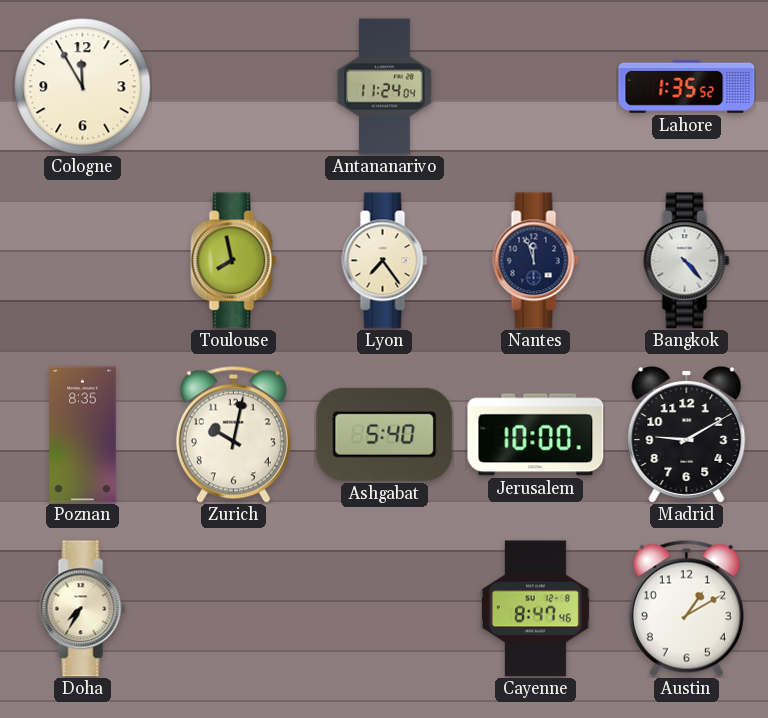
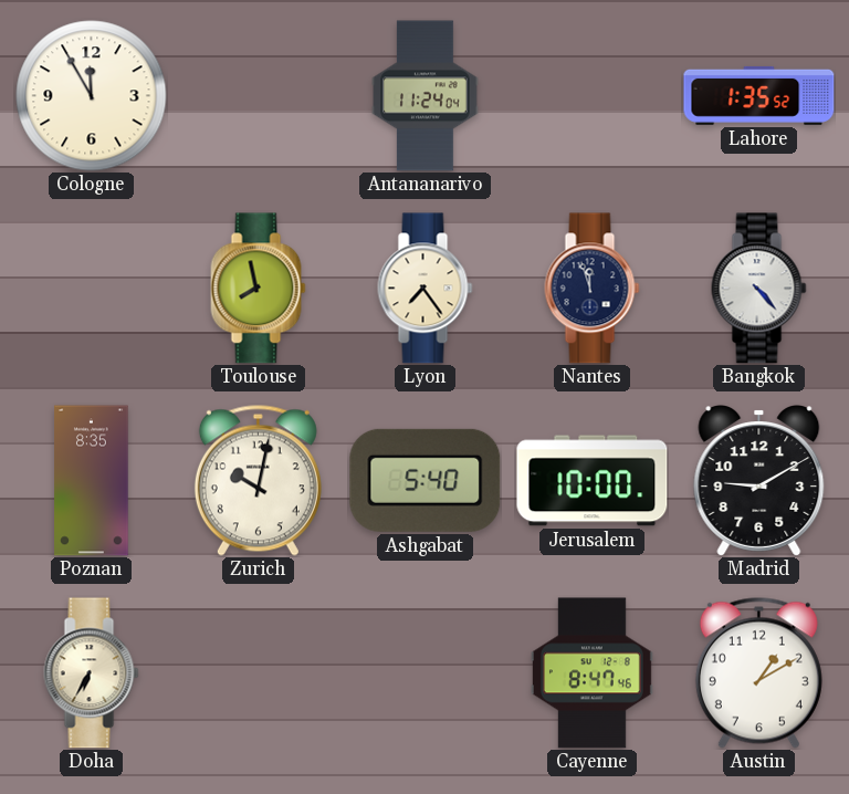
Doha: 7:35 -> 6:35
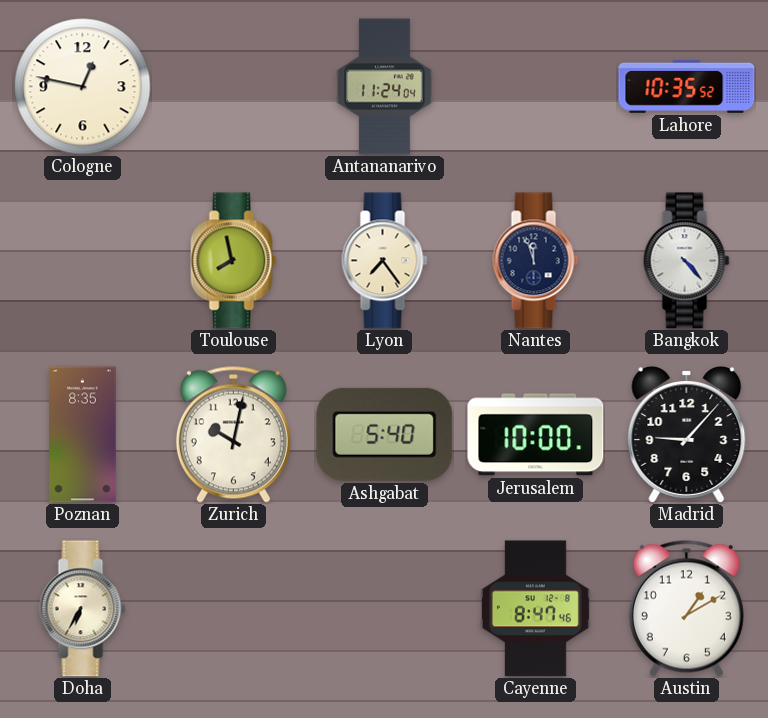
Cologne: 11:55 -> 12:47
Lahore: 1:35 -> 10:35
Madrid: 9:10 -> 9:07
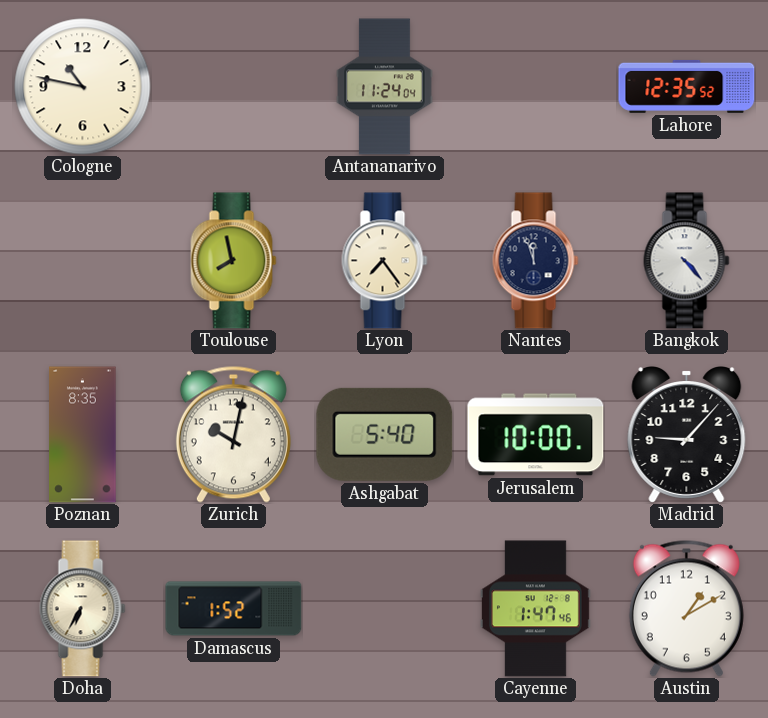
Cologne: 12:47 -> 10:47
Lahore: 10:35 -> 12:35
Damascus: none -> 1:52
Cayenne: 8:47 -> 1:47
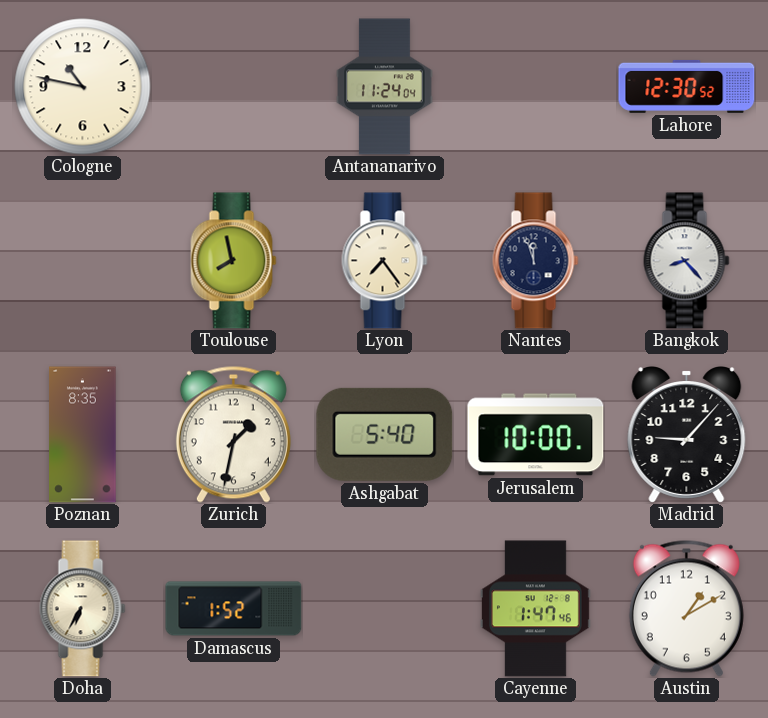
Lahore: 12:35 -> 12:30
Bangkok: 4:23 -> 8:23
Zurich: 10:02 -> 1:32
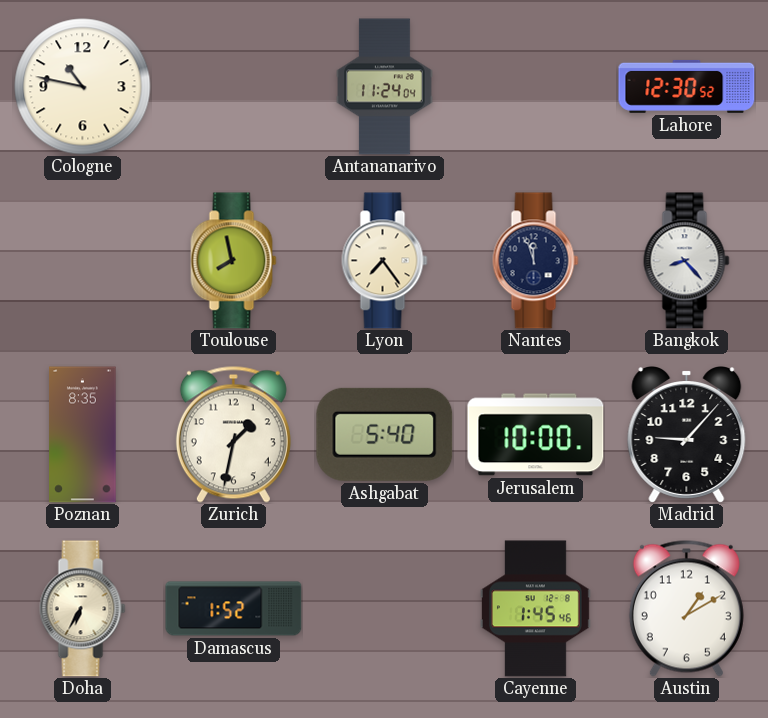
Cayenne: 1:47 -> 1:45
